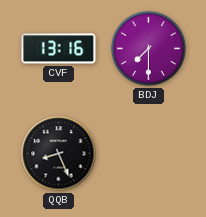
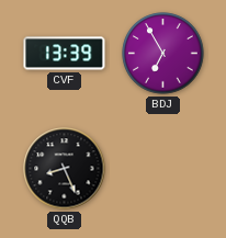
CVF: 13:16 -> 13:39
BDJ: 7:30 -> 6:55
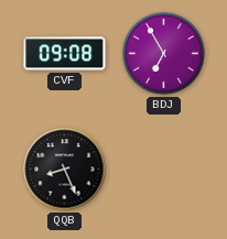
CVF: 13:39 -> 09:08
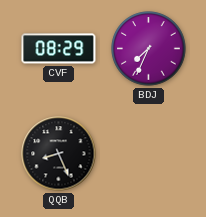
CVF: 09:08 -> 08:29
BDJ: 6:55 -> 7:34
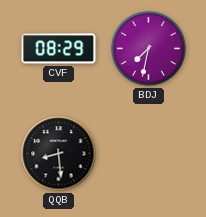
BDJ: 7:34 -> 7:32
QQB: 8:26 -> 8:29
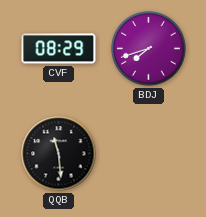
BDJ: 7:32 -> 7:42
QQB: 8:29 -> 11:29
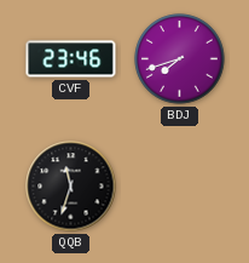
CVF: 08:29 -> 23:46
QQB: 11:29 -> 11:33
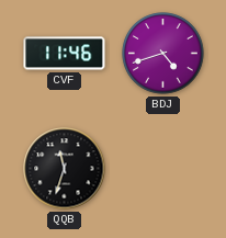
CVF: 23:46 -> 11:46
BDJ: 7:42 -> 4:42
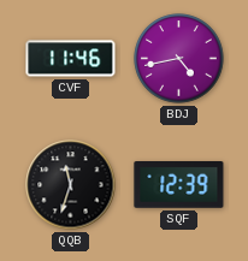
BDJ: 4:42 -> 4:43
SQF: none -> 12:39
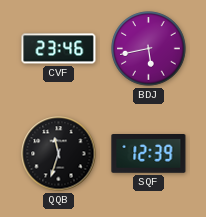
CVF: 11:46 -> 23:46
BDJ: 4:43 -> 5:43
